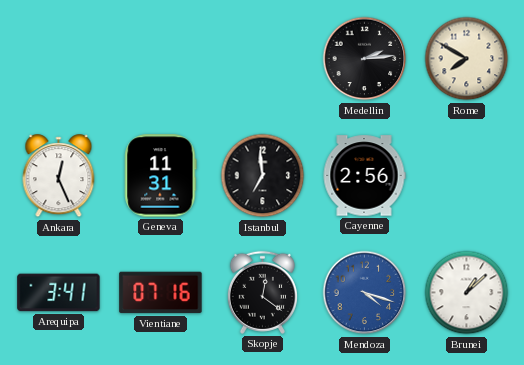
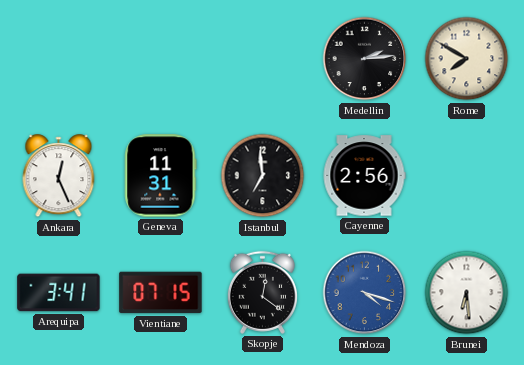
Vientiane: 07:16 -> 07:15
Brunei: 1:08 -> 6:29
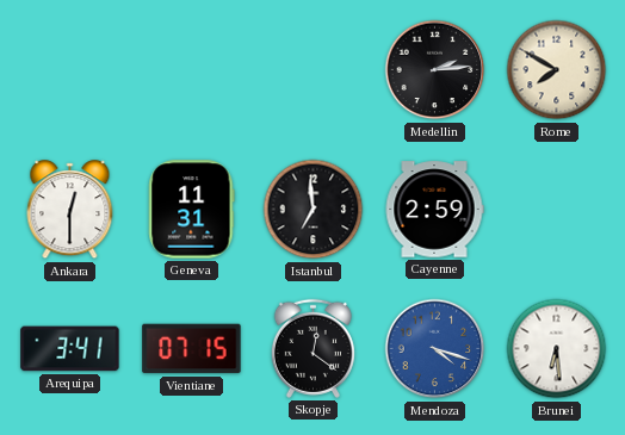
Ankara: 12:26 -> 12:30
Cayenne: 2:56 -> 2:59
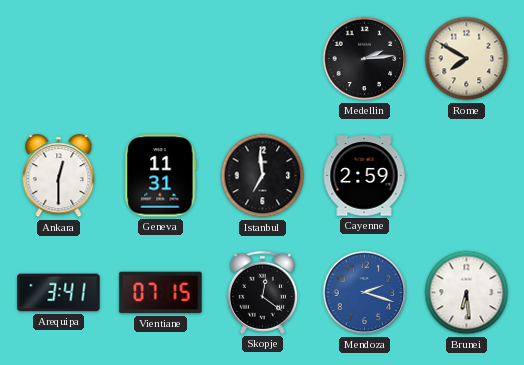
Mendoza: 4:18 -> 2:18
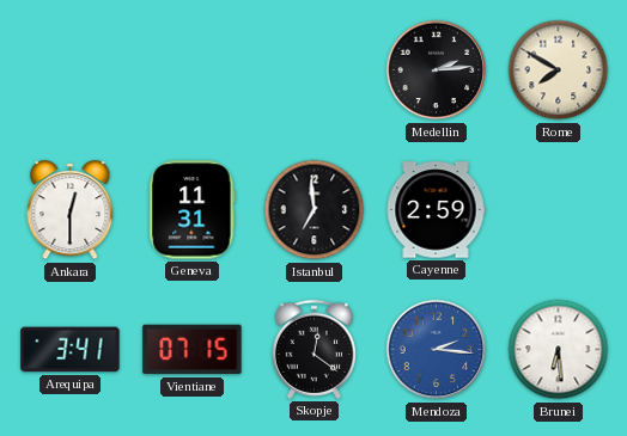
Mendoza: 2:18 -> 2:16
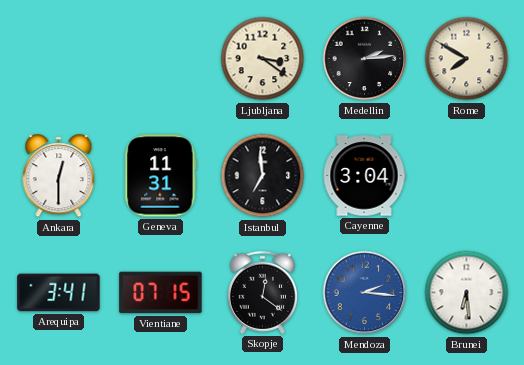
Ljubljana: none -> 3:21
Cayenne: 2:59 -> 3:04
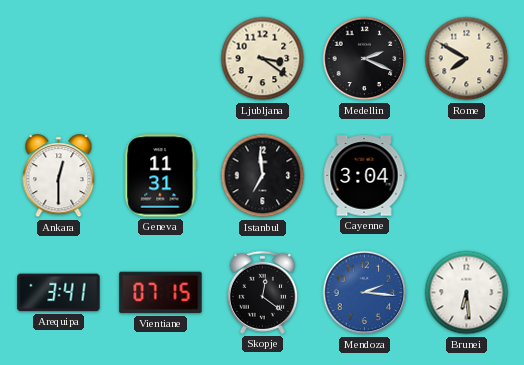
Medellin: 2:14 -> 2:19
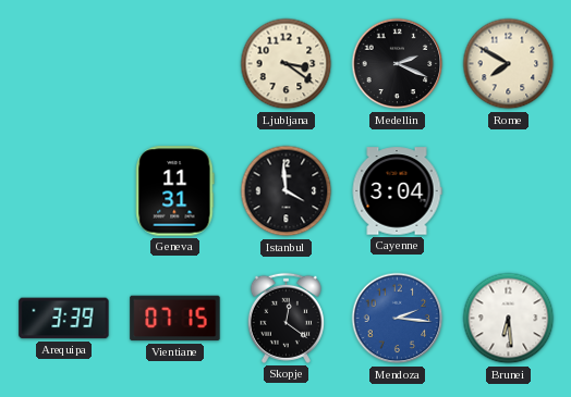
Ankara: 12:30 -> none
Istanbul: 6:59 -> 3:59
Arequipa: 3:41 -> 3:39
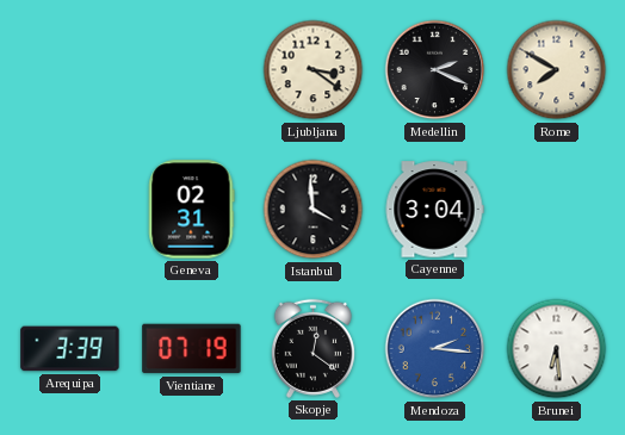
Geneva: 11:31 -> 02:31
Vientiane: 07:15 -> 07:19
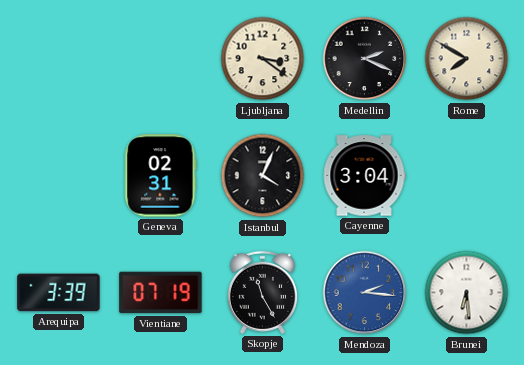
Istanbul: 3:59 -> 4:04
Skopje: 12:21 -> 11:25
